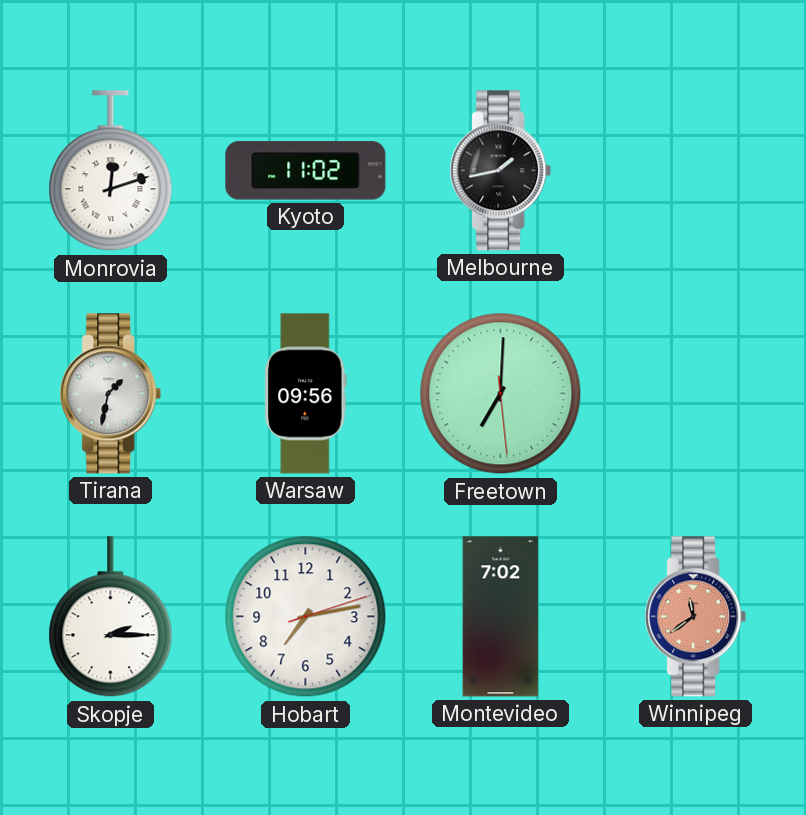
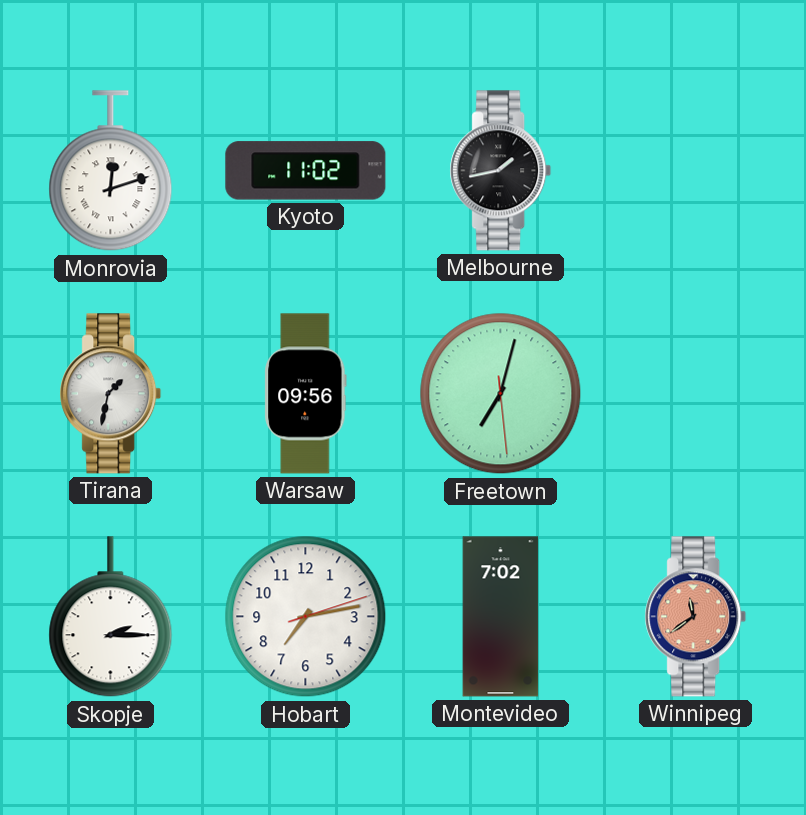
Freetown: 7:00 -> 7:02
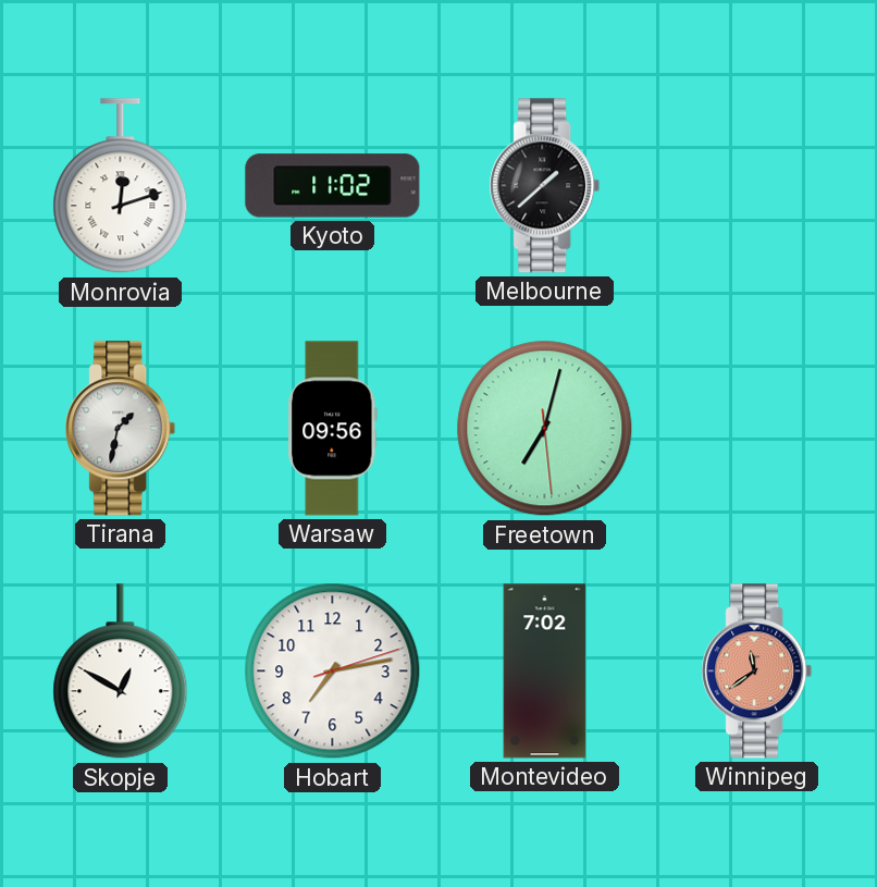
Melbourne: 1:43 -> 1:38
Skopje: 2:15 -> 12:50
